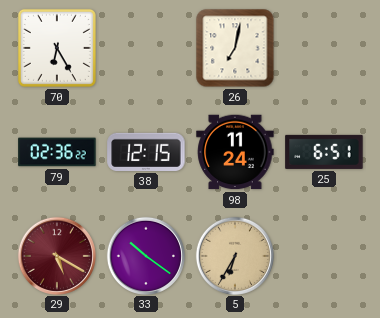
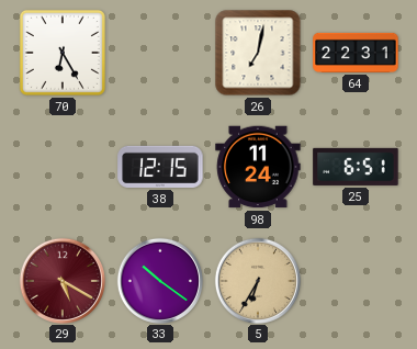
64: none -> 22:31
79: 02:36 -> none
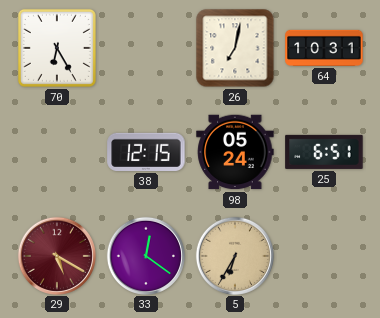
64: 22:31 -> 10:31
98: 11:24 -> 05:24
33: 10:21 -> 12:21
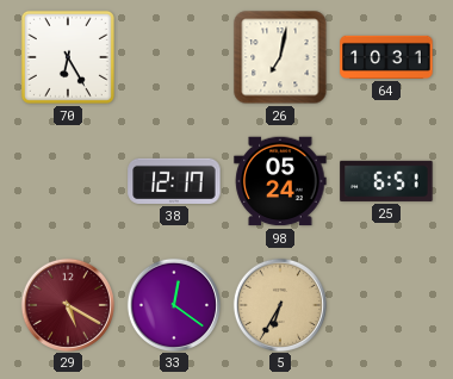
38: 12:15 -> 12:17
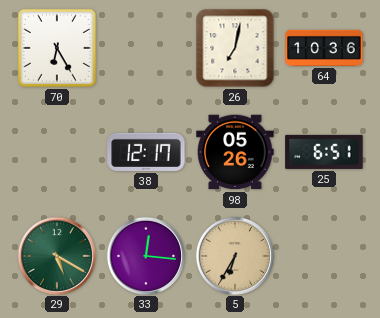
64: 10:31 -> 10:36
98: 05:24 -> 05:26
29 dial: burgundy -> green
33: 12:21 -> 12:16
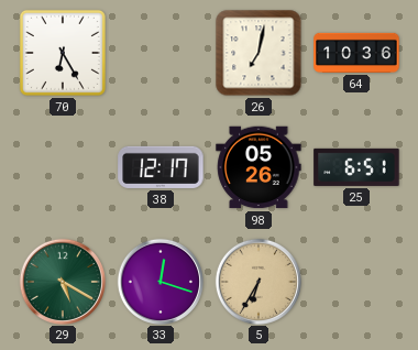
33: 12:16 -> 12:18
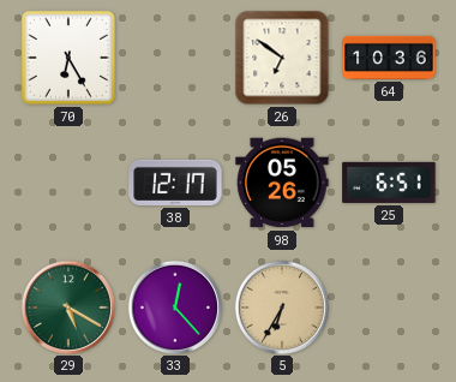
26: 7:02 -> 6:51
33: 12:18 -> 12:23
